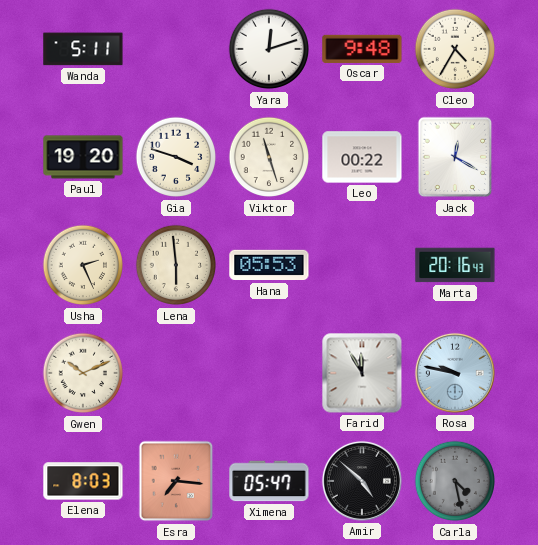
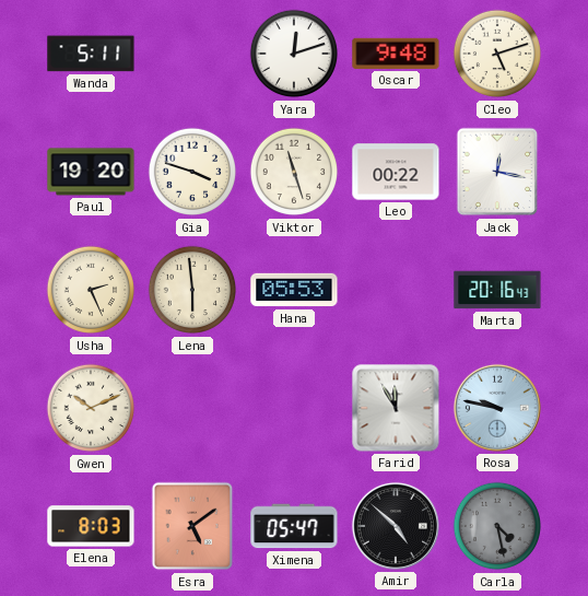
Cleo: 4:35 -> 5:12
Jack: 12:20 -> 12:17
Esra: 7:16 -> 5:09
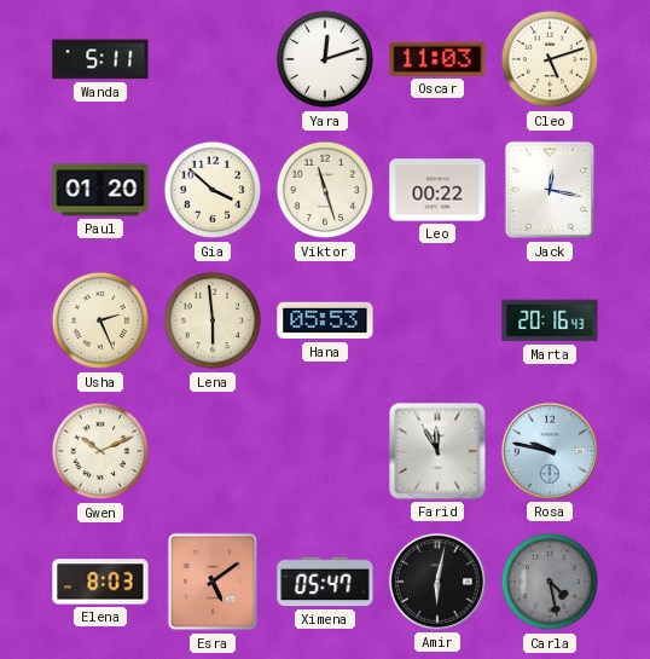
Oscar: 9:48 -> 11:03
Paul: 19:20 -> 01:20
Gia: 3:48 -> 3:52
Amir: 4:52 -> 6:02
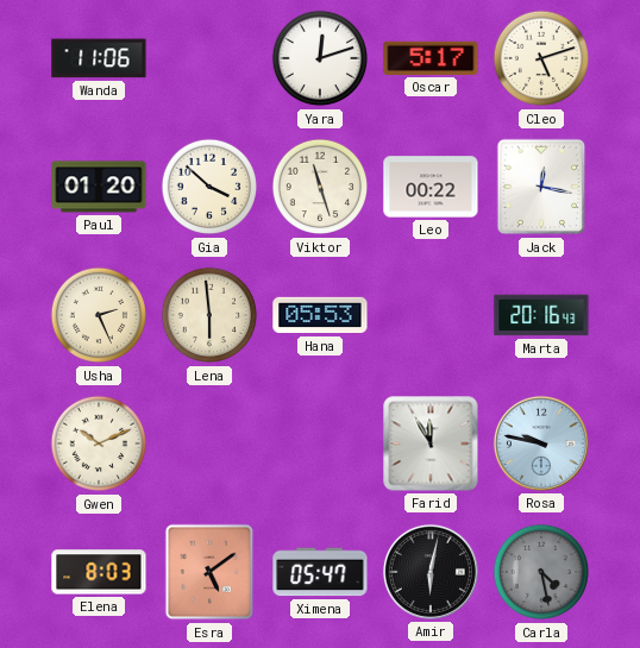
Wanda: 5:11 -> 11:06
Oscar: 11:03 -> 5:17
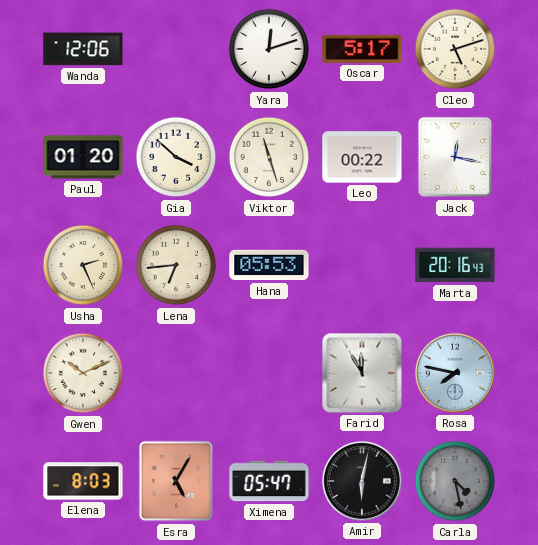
Wanda: 11:06 -> 12:06
Lena: 5:59 -> 6:44
Rosa: 9:47 -> 7:47
Esra: 5:09 -> 5:05
